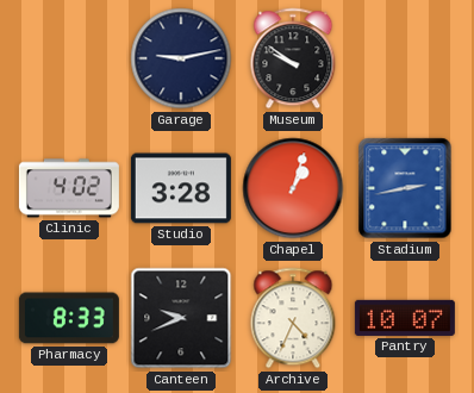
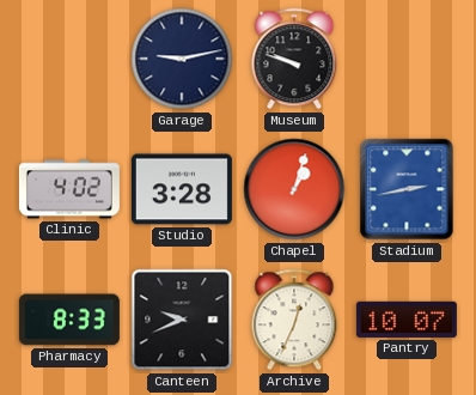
Museum: 9:51 -> 9:48
Archive: 4:34 -> 12:34
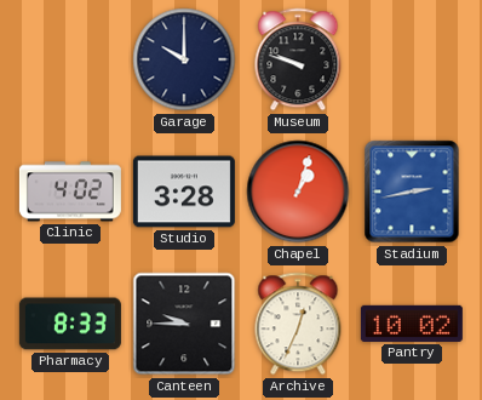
Garage: 9:13 -> 10:00
Canteen: 9:41 -> 9:45
Pantry: 10:07 -> 10:02
